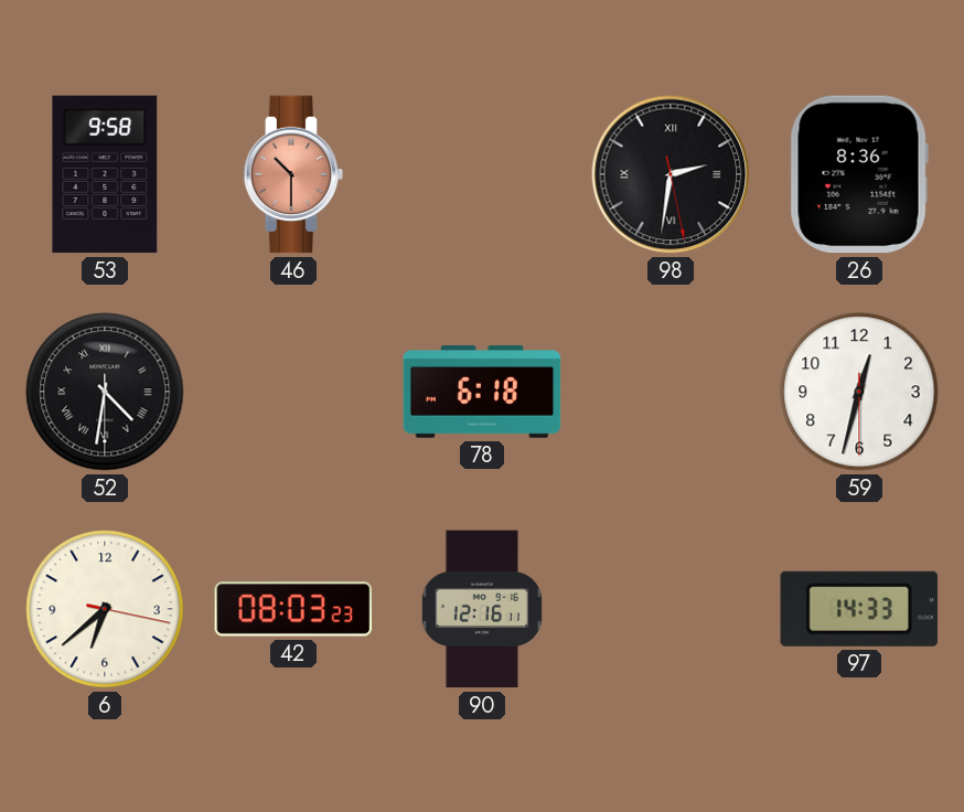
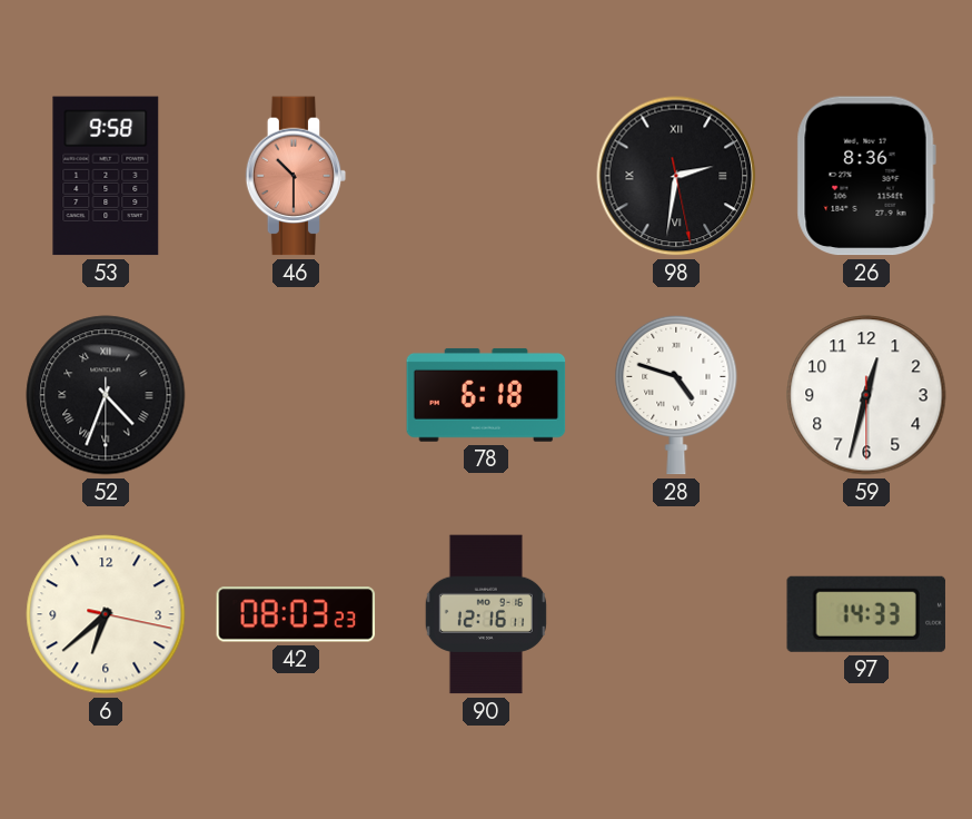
52: 4:31 -> 4:33
28: none -> 4:48
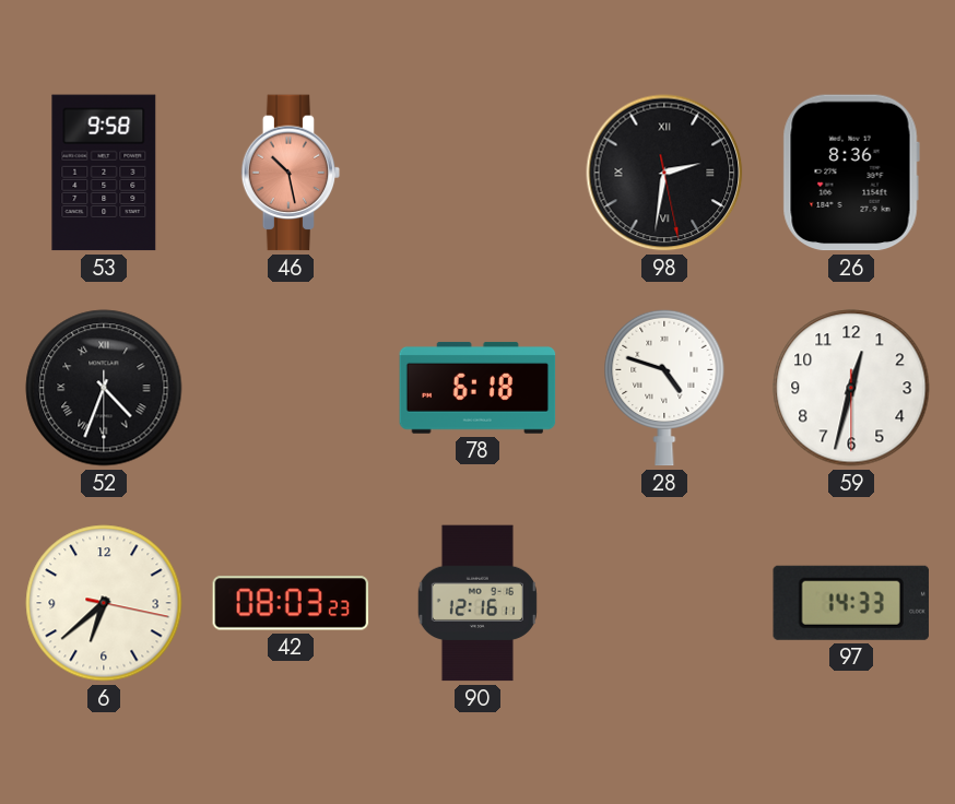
46: 10:30 -> 10:28
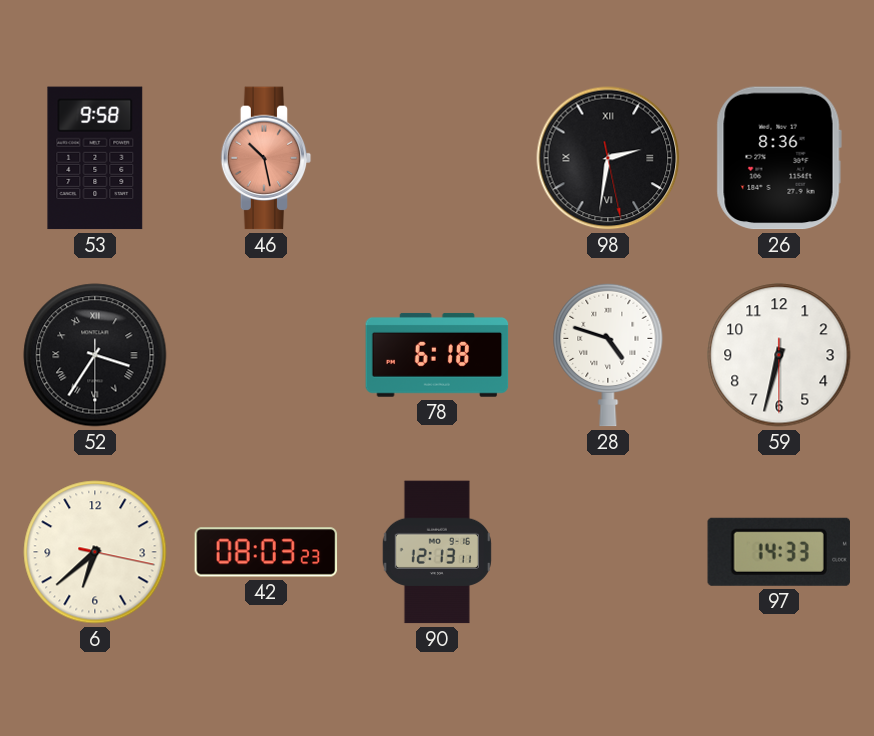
52: 4:33 -> 3:35
59: 12:32 -> 6:32
90: 12:16 -> 12:13
